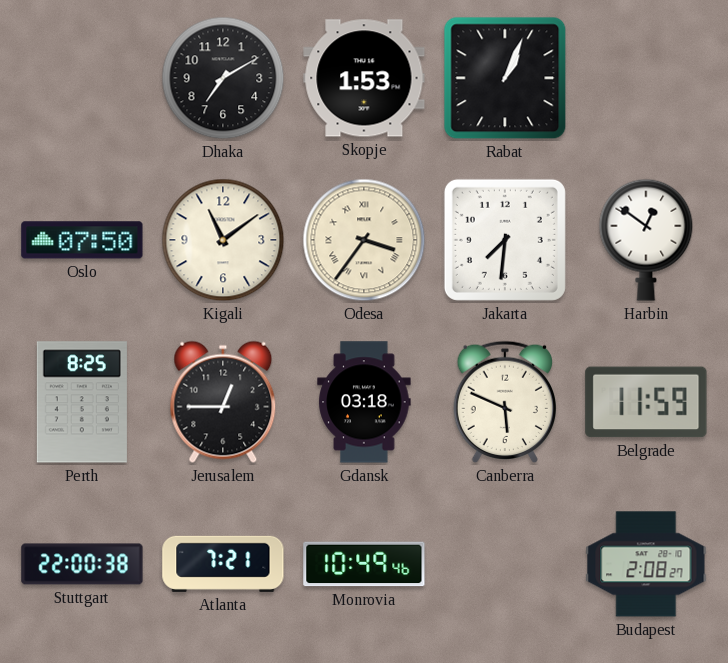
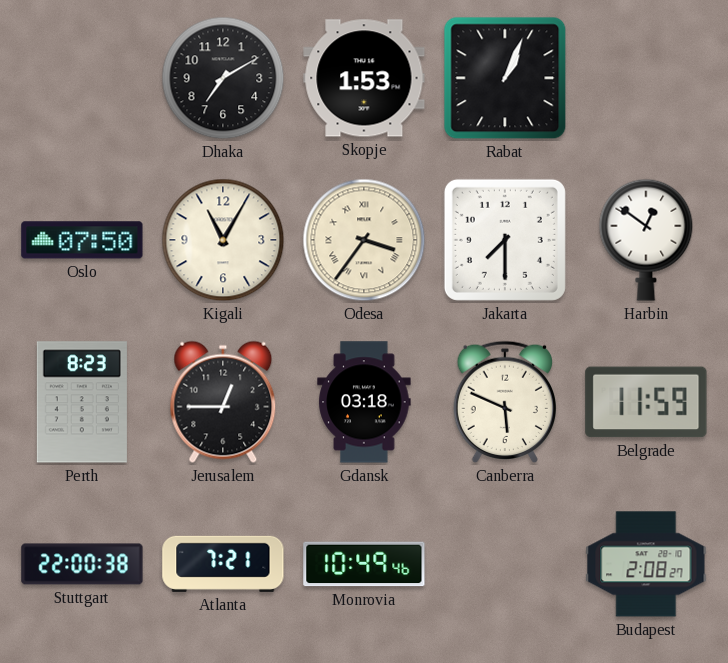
Kigali: 11:09 -> 11:05
Jakarta: 7:31 -> 7:30
Perth: 8:25 -> 8:23
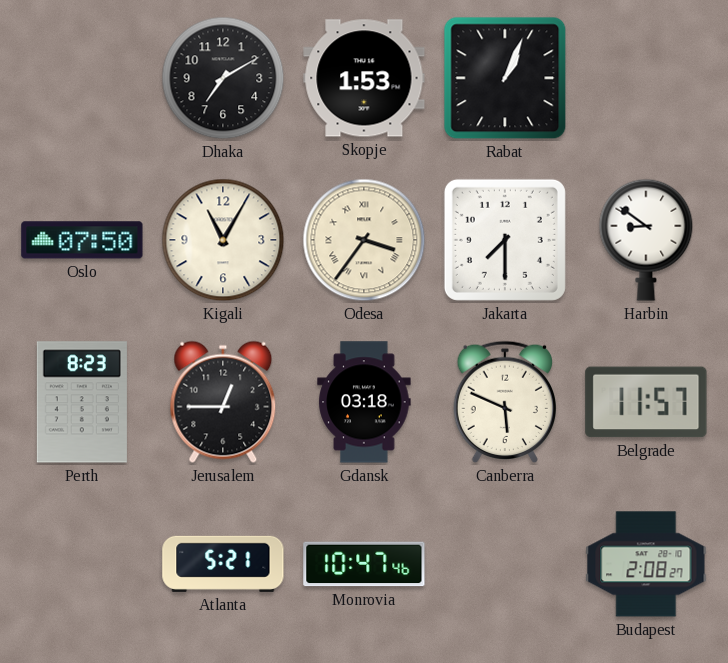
Harbin: 12:51 -> 8:51
Belgrade: 11:59 -> 11:57
Stuttgart: 22:00 -> none
Atlanta: 7:21 -> 5:21
Monrovia: 10:49 -> 10:47
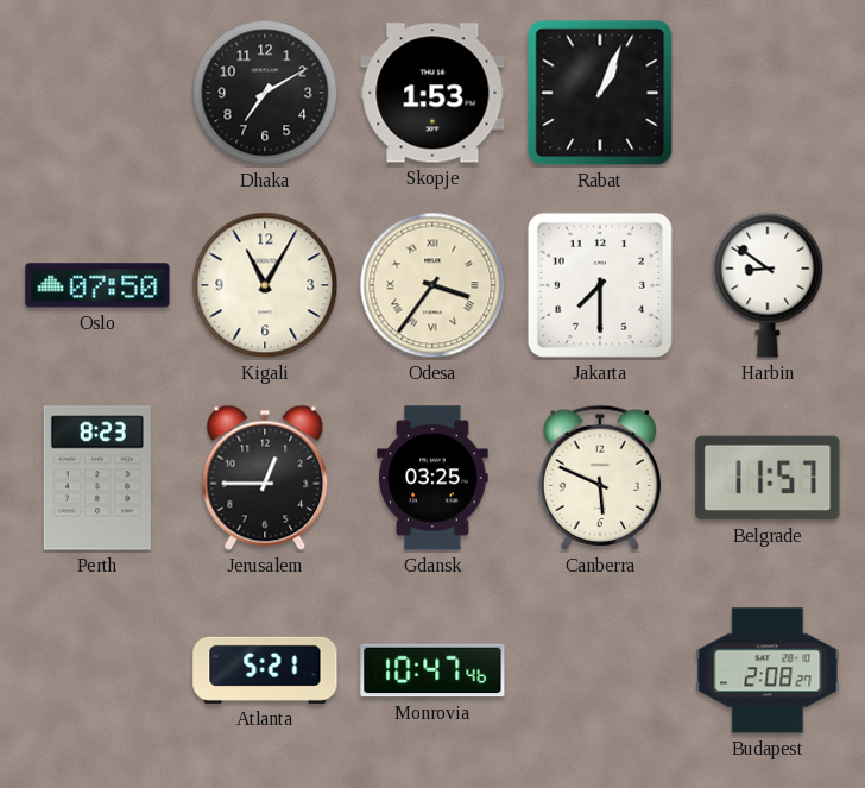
Gdansk: 03:18 -> 03:25
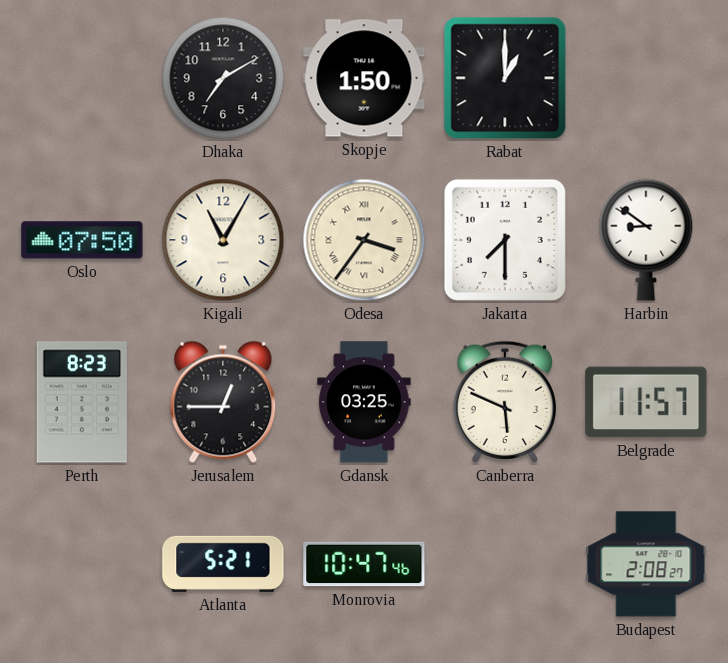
Skopje: 1:53 -> 1:50
Rabat: 1:04 -> 1:00
